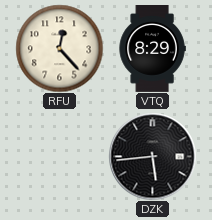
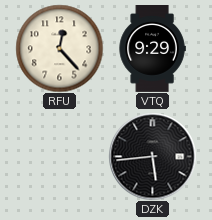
VTQ: 8:29 -> 9:29
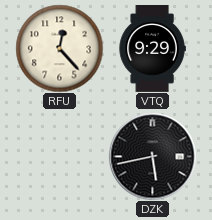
DZK: 5:44 -> 5:43
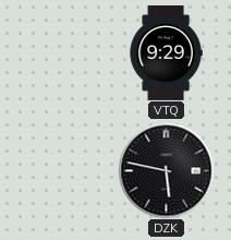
RFU: 12:23 -> none
DZK: 5:43 -> 5:47
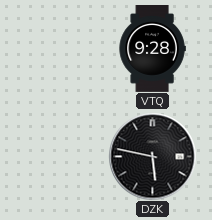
VTQ: 9:29 -> 9:28
